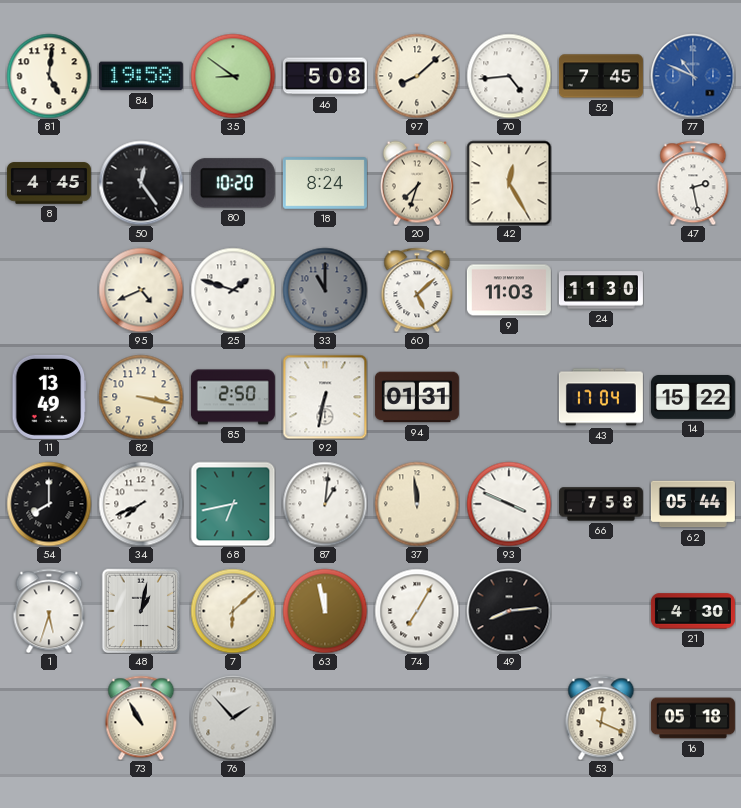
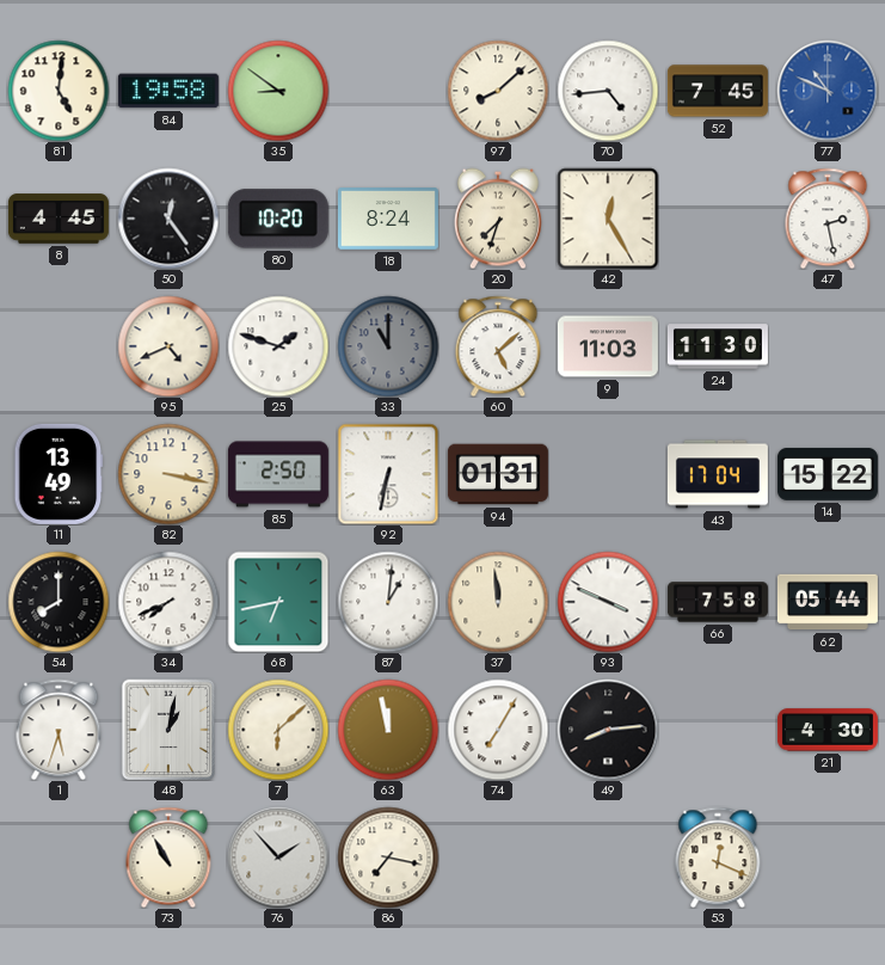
46: 5:08 -> none
86: none -> 7:17
16: 05:18 -> none
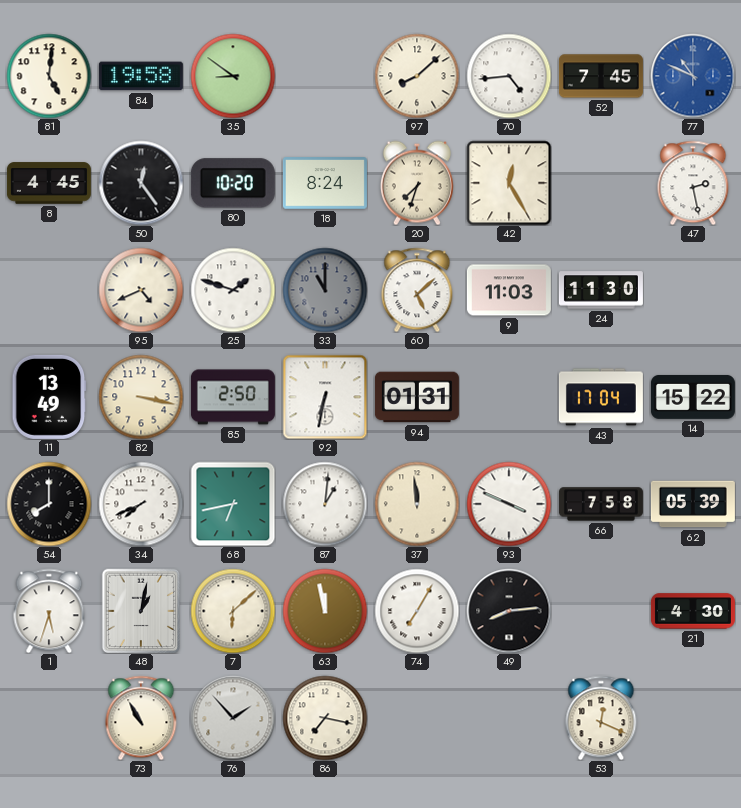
62: 05:44 -> 05:39
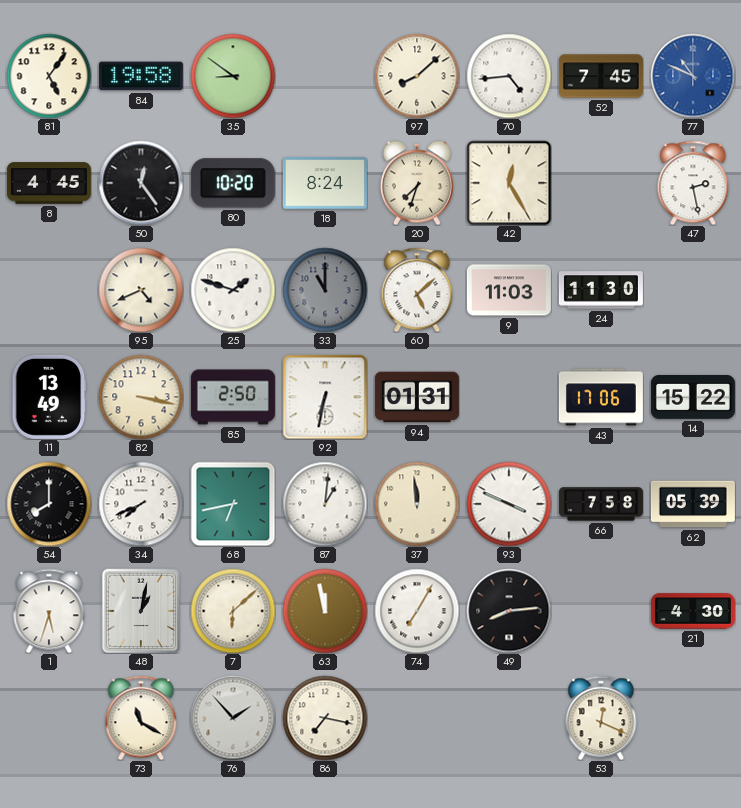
81: 5:01 -> 5:06
43: 17:04 -> 17:06
73: 10:55 -> 11:20
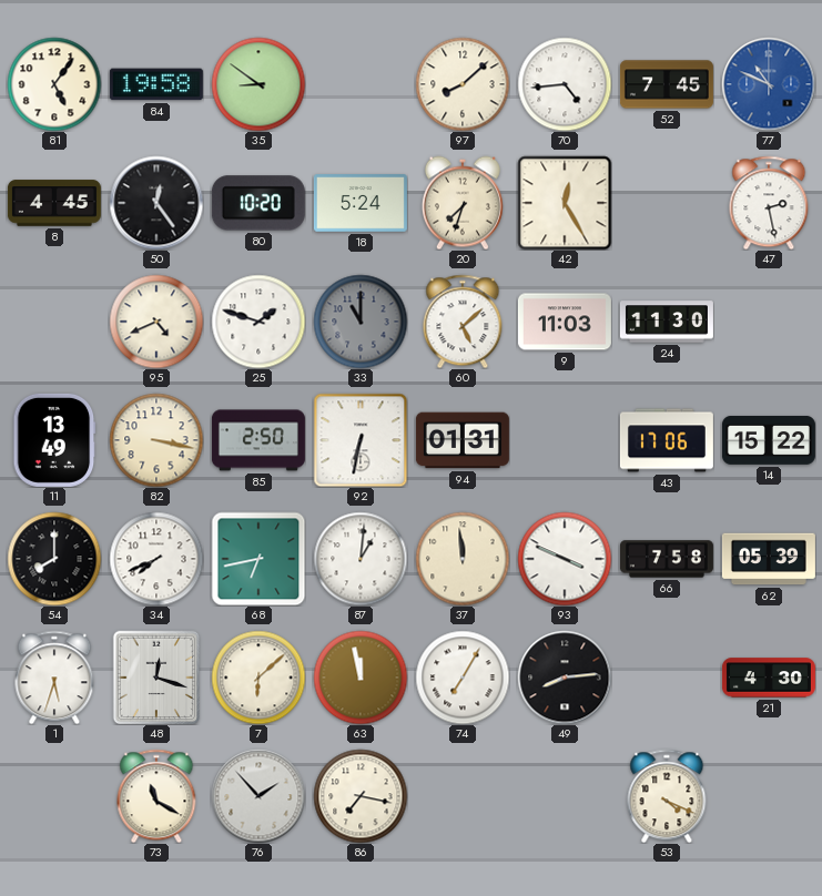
18: 8:24 -> 5:24
48: 1:02 -> 12:18
53: 12:19 -> 4:19
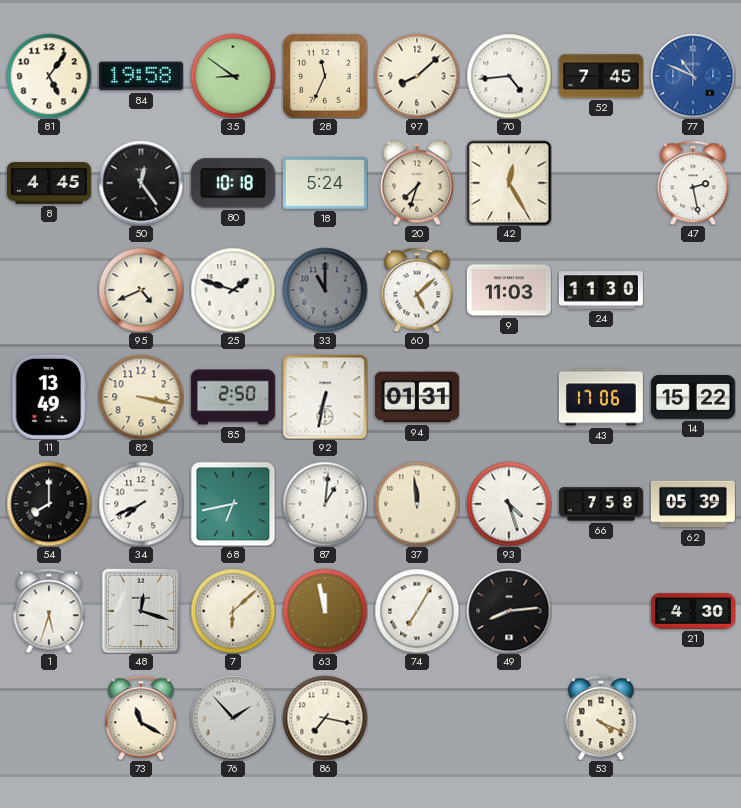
28: none -> 11:34
80: 10:20 -> 10:18
93: 3:49 -> 4:27
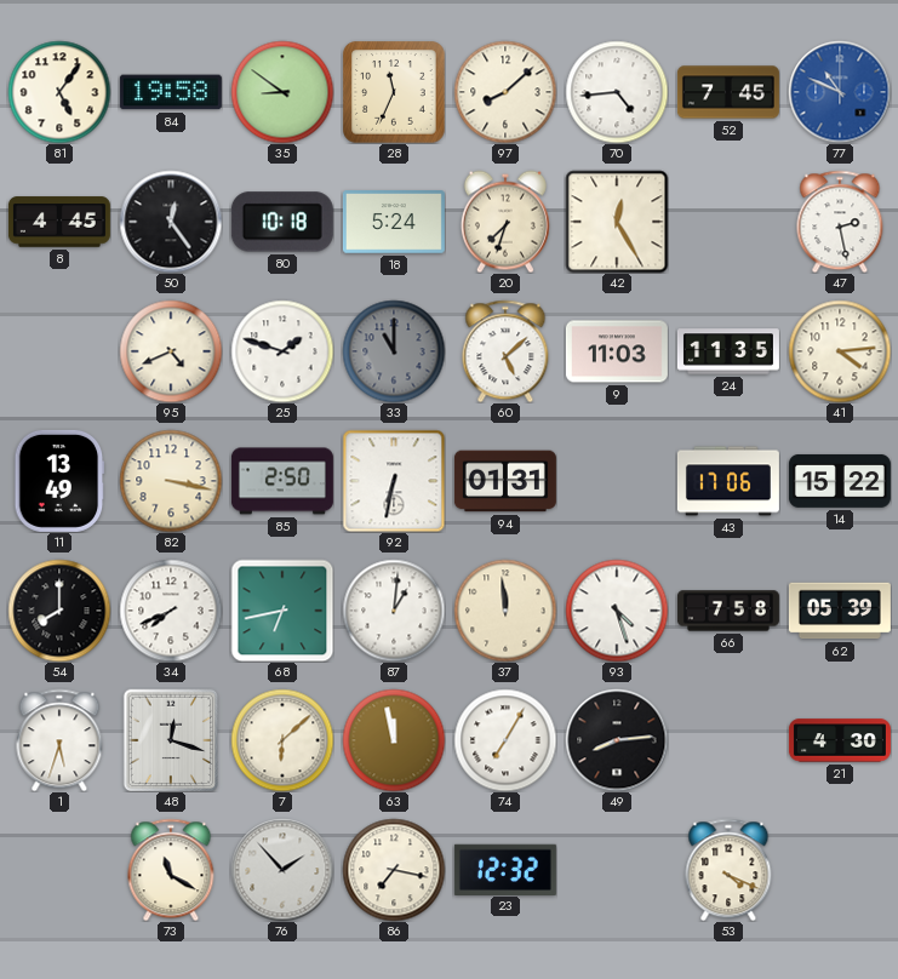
24: 11:30 -> 11:35
41: none -> 4:14
23: none -> 12:32
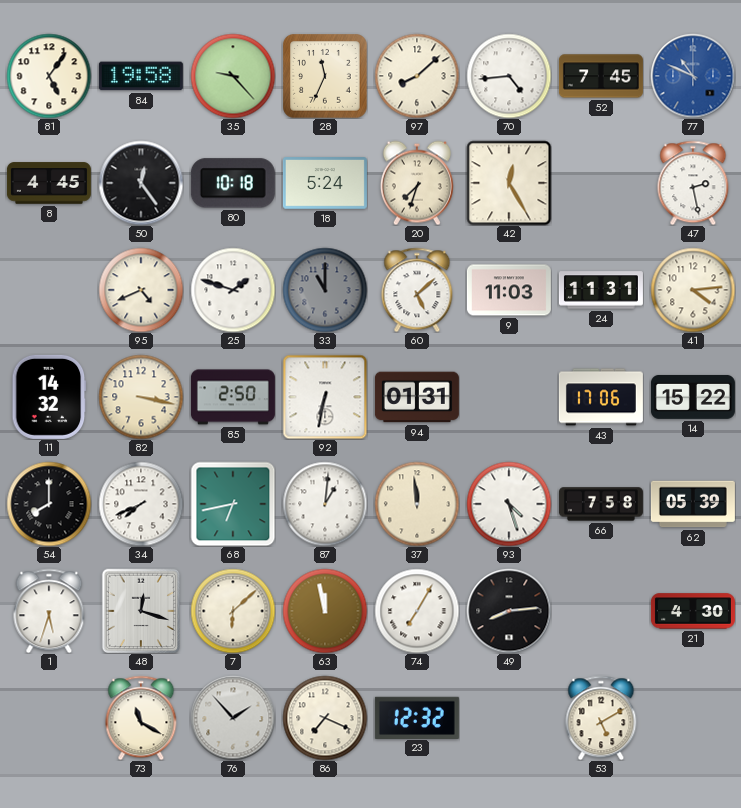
35: 8:51 -> 9:23
24: 11:35 -> 11:31
11: 13:49 -> 14:32
86: 7:17 -> 7:19
53: 4:19 -> 5:10
